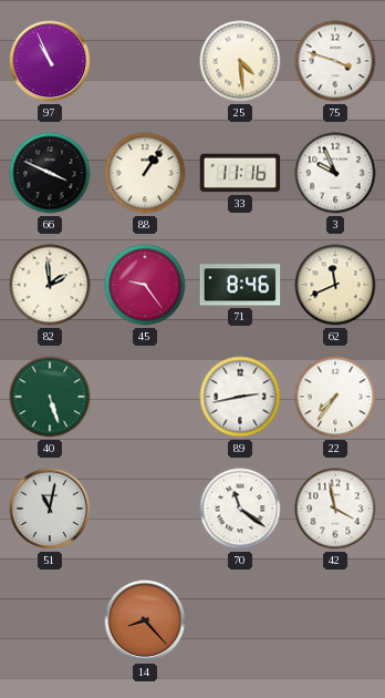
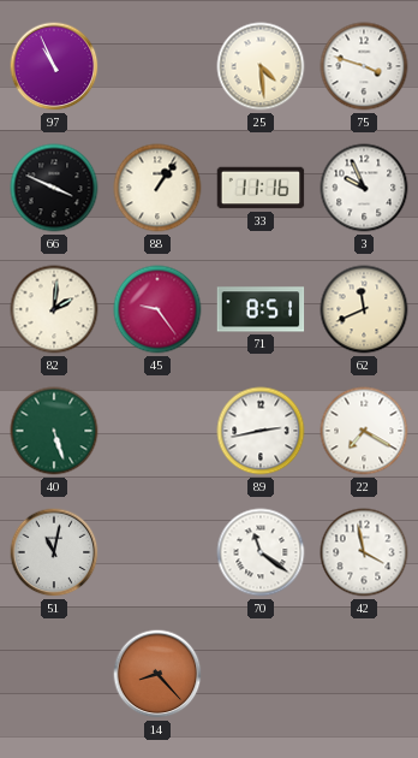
82: 1:59 -> 2:01
71: 8:46 -> 8:51
22: 7:36 -> 7:20
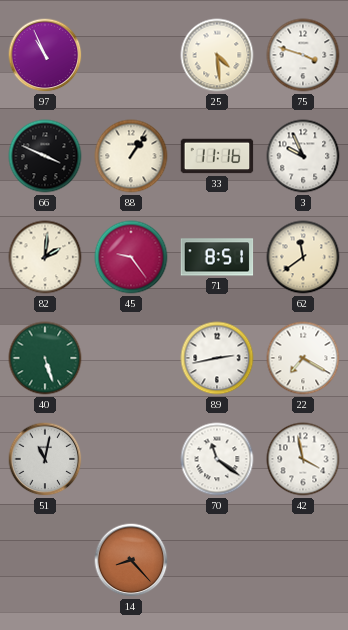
62: 11:41 -> 11:39
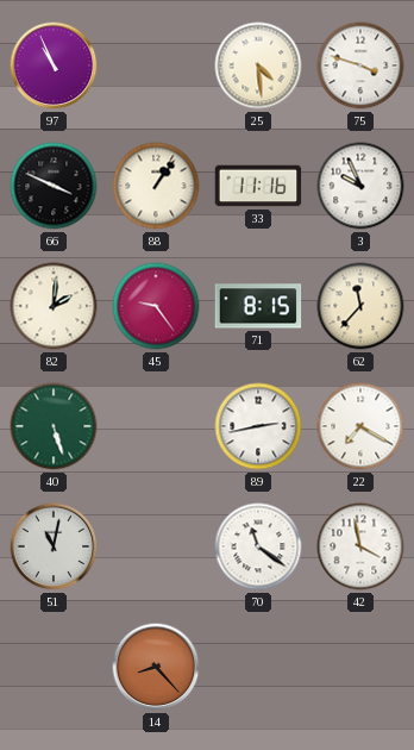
71: 8:51 -> 8:15
62: 11:39 -> 11:37
